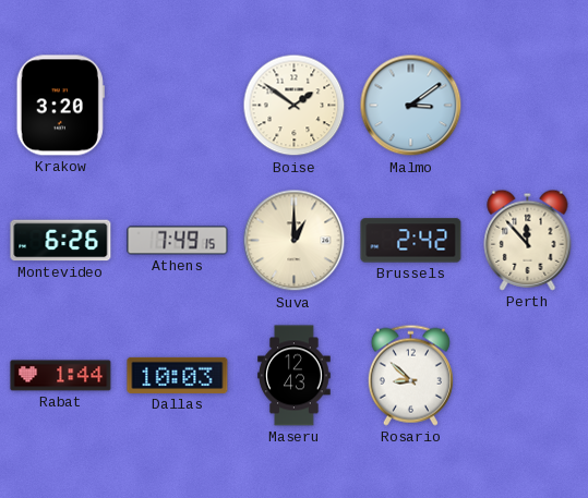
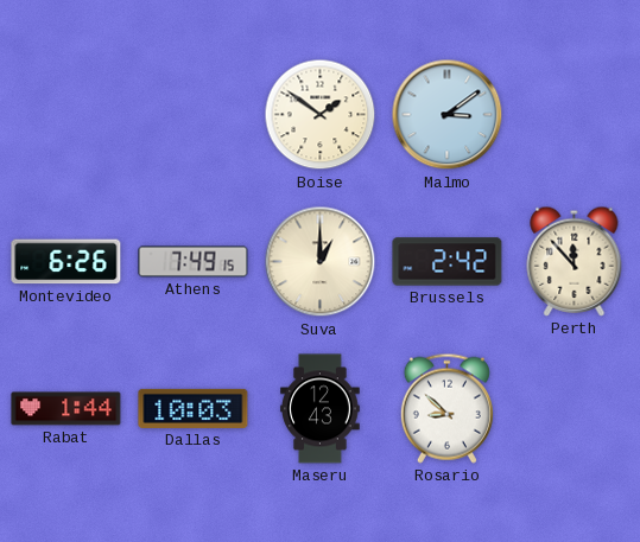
Krakow: 3:20 -> none
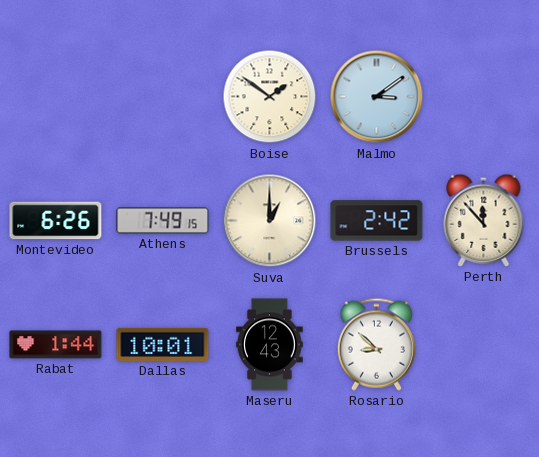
Dallas: 10:03 -> 10:01
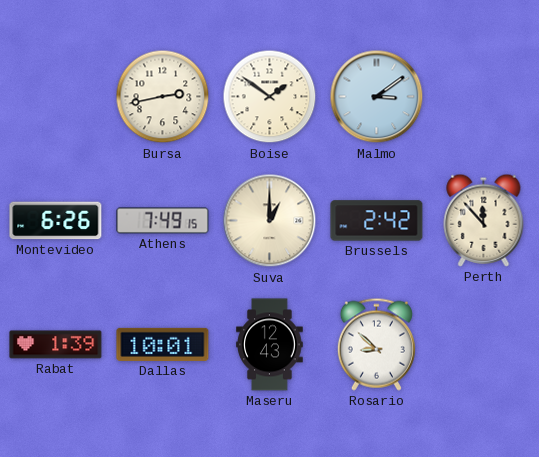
Bursa: none -> 2:43
Rabat: 1:44 -> 1:39
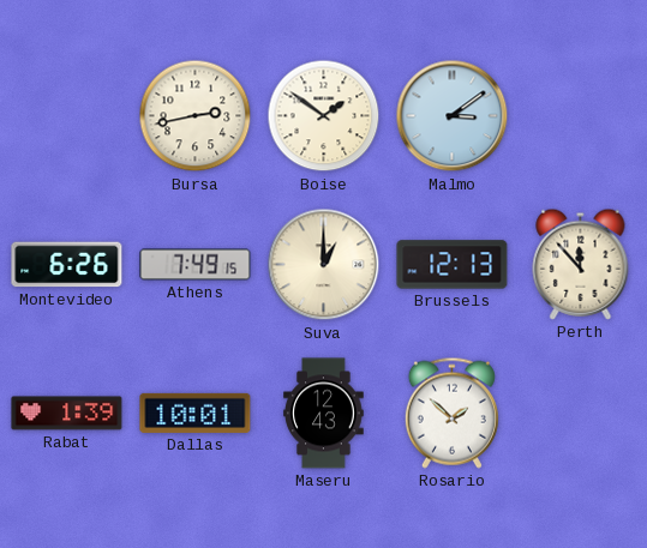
Brussels: 2:42 -> 12:13
Rosario: 8:52 -> 1:52
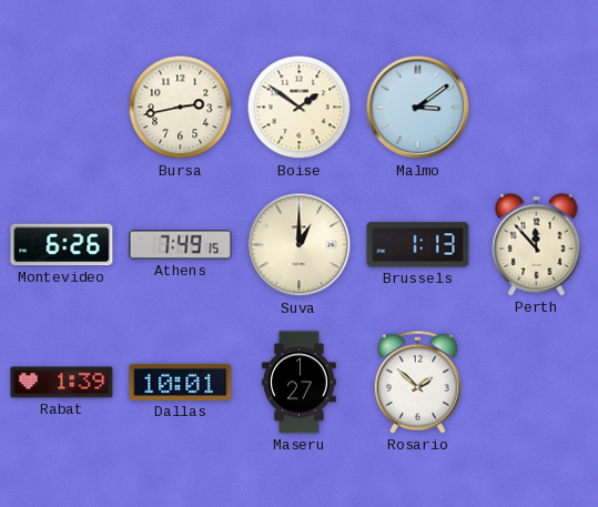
Brussels: 12:13 -> 1:13
Maseru: 12:43 -> 1:27
